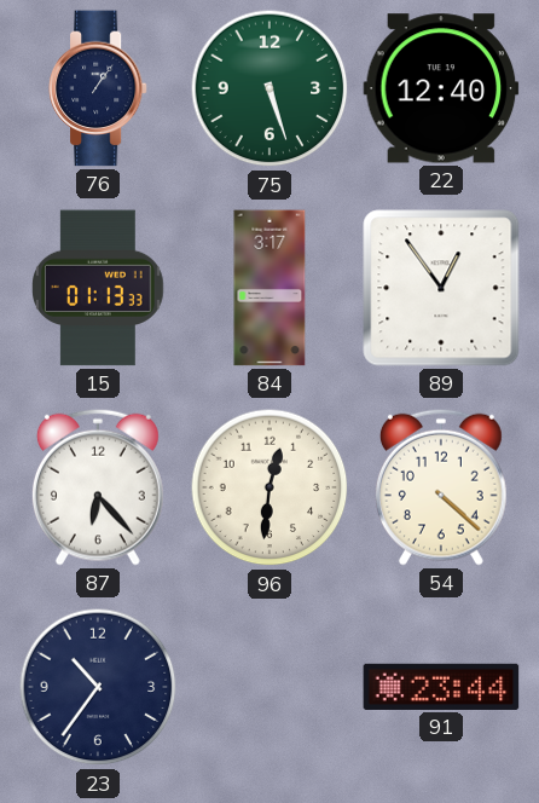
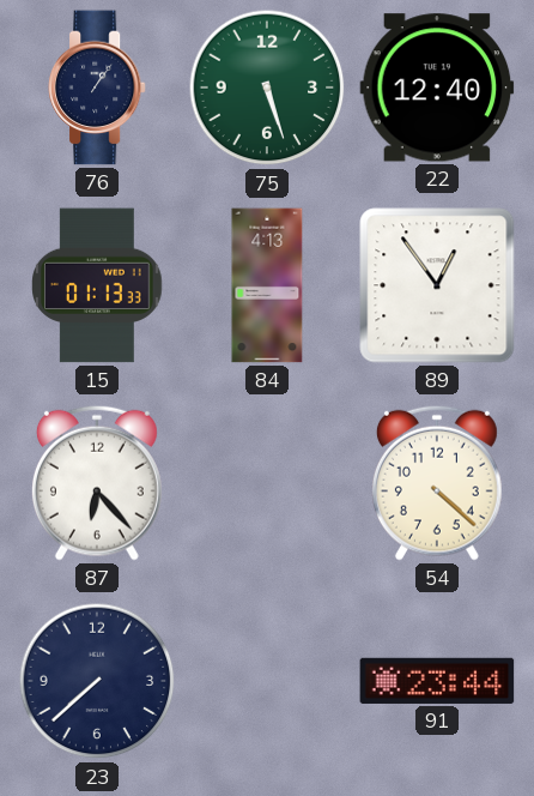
84: 3:17 -> 4:13
96: 12:31 -> none
23: 10:36 -> 7:38
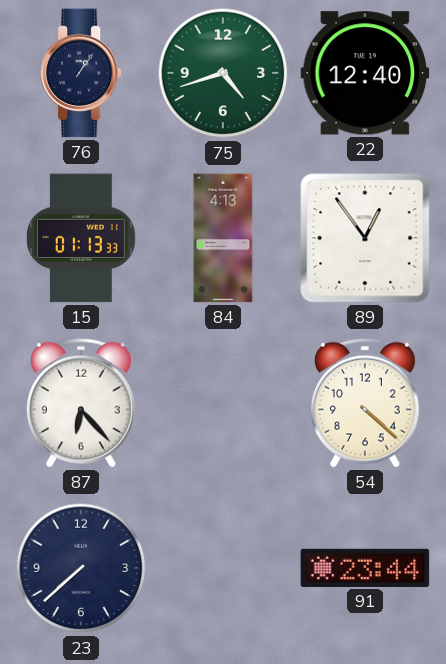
75: 5:27 -> 4:42
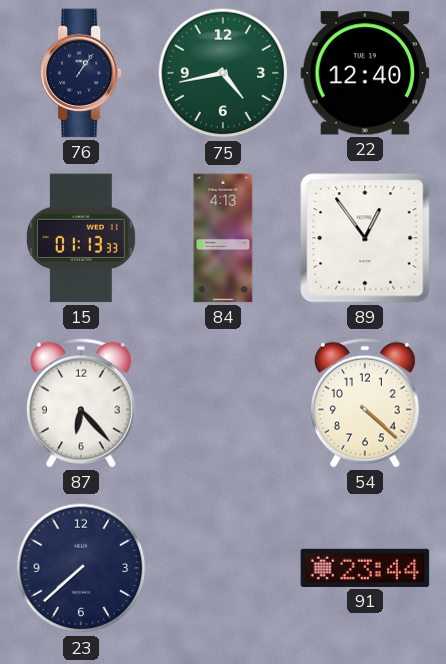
75: 4:42 -> 4:43
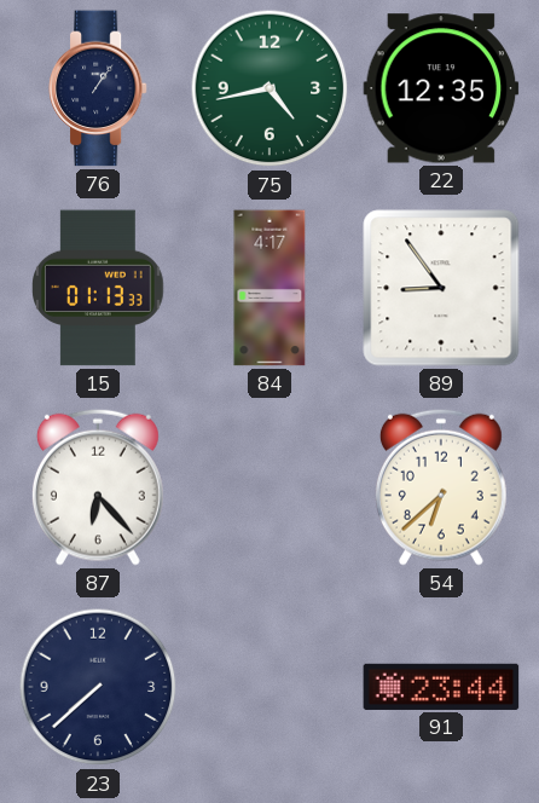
22: 12:40 -> 12:35
84: 4:13 -> 4:17
89: 12:54 -> 8:54
54: 4:22 -> 6:38
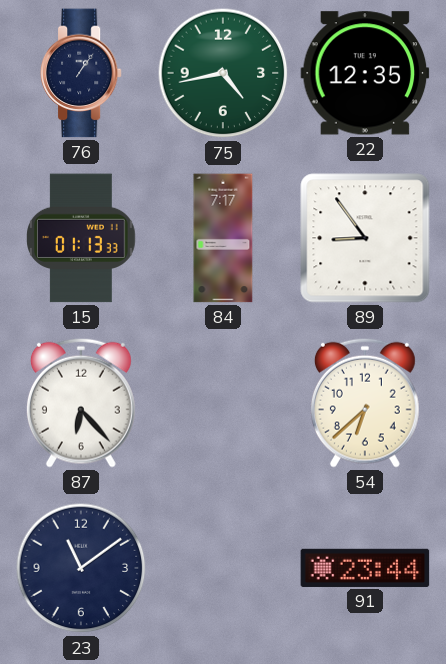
84: 4:17 -> 7:17
23: 7:38 -> 11:09
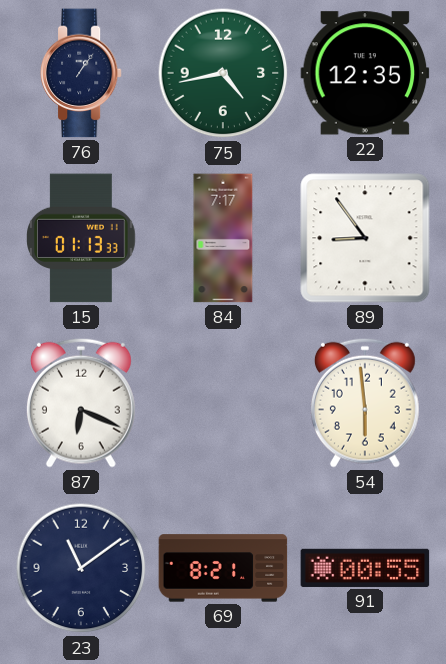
87: 6:23 -> 6:19
54: 6:38 -> 5:59
69: none -> 8:21
91: 23:44 -> 00:55
